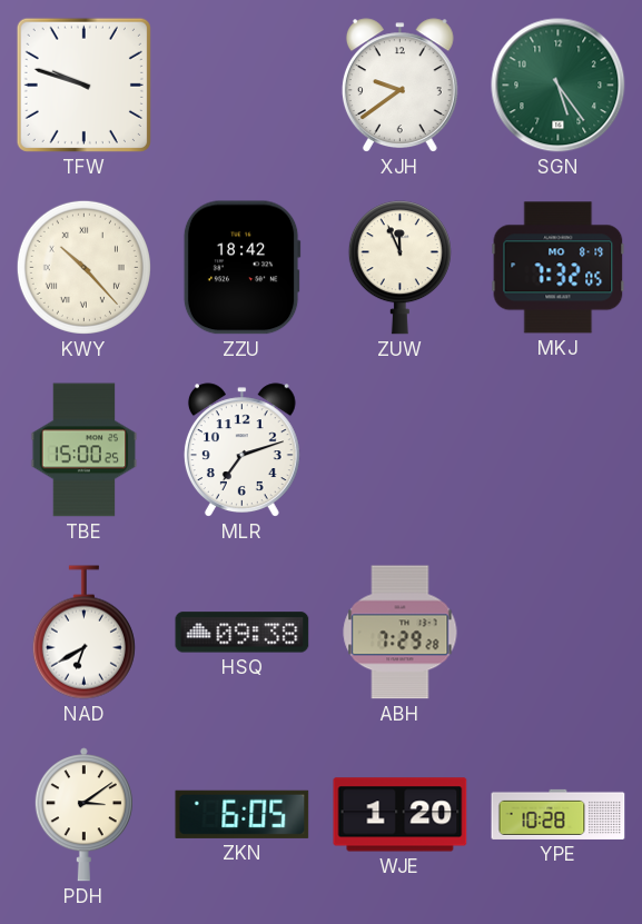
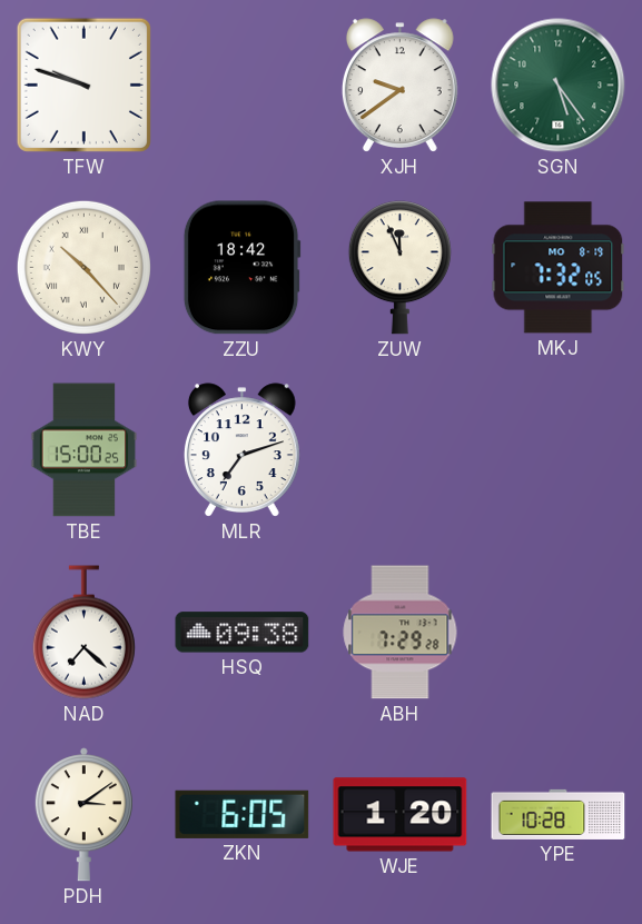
NAD: 6:40 -> 7:22
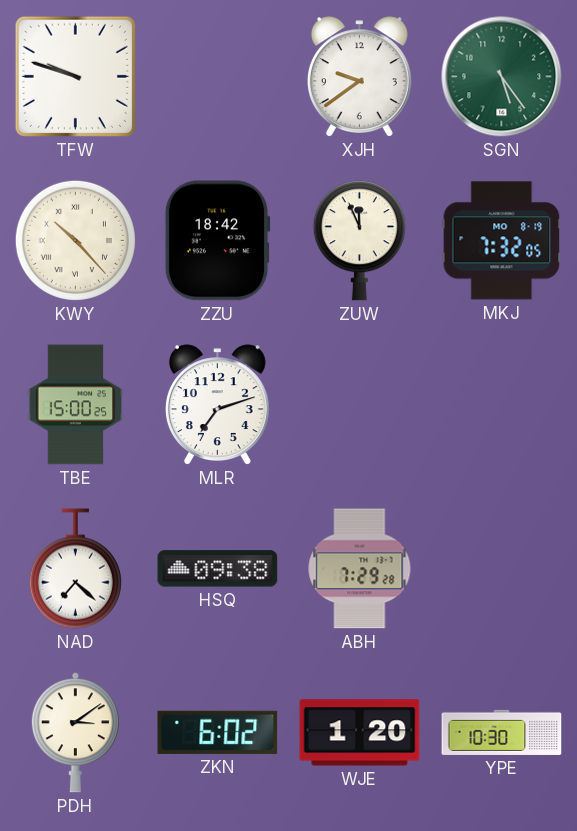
ZKN: 6:05 -> 6:02
YPE: 10:28 -> 10:30
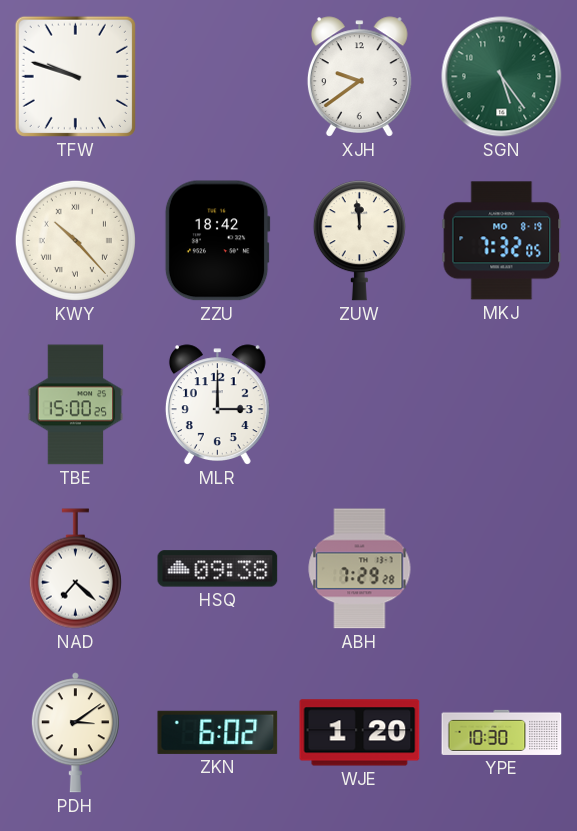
ZUW: 11:56 -> 11:59
MLR: 7:12 -> 3:00
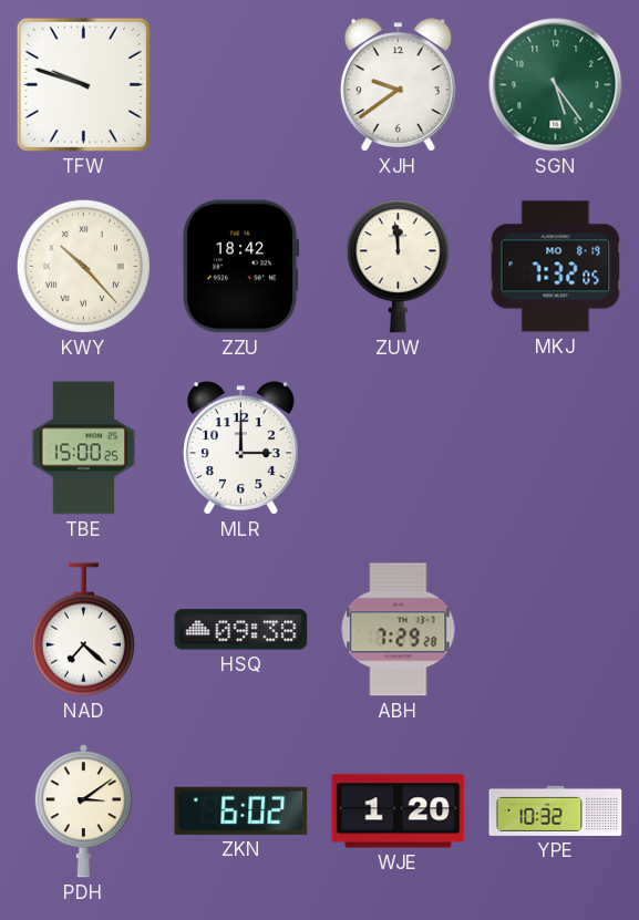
YPE: 10:30 -> 10:32
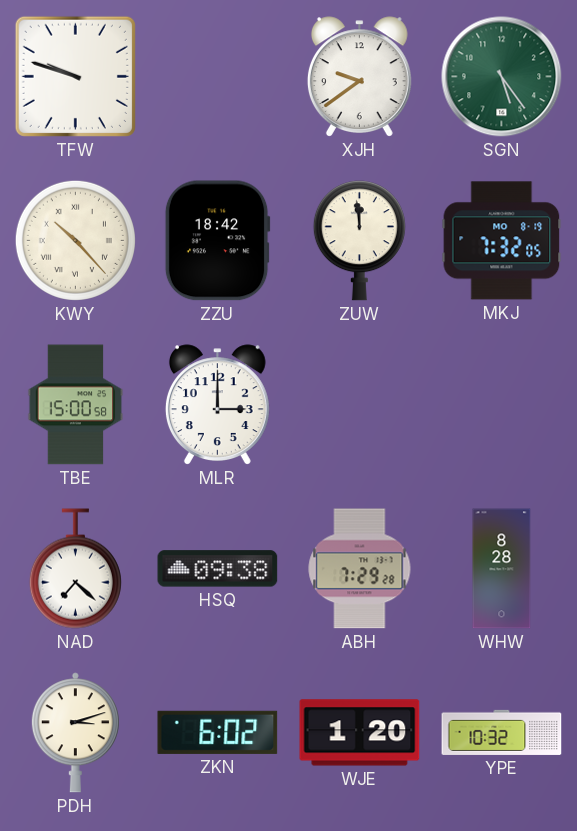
TBE: 15:00:25 -> 15:00:58
WHW: none -> 8:28
PDH: 3:09 -> 3:12
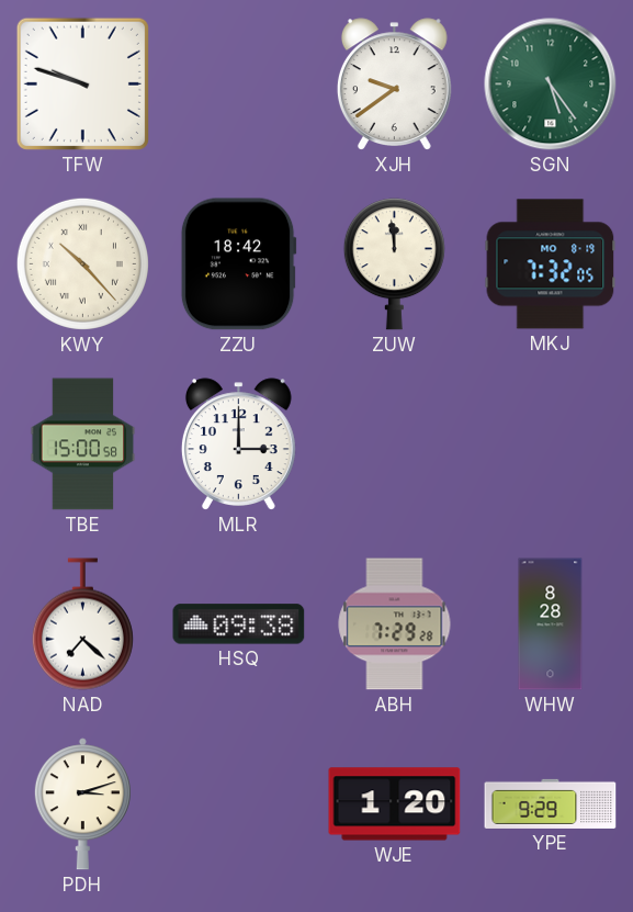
ZKN: 6:02 -> none
YPE: 10:32 -> 9:29
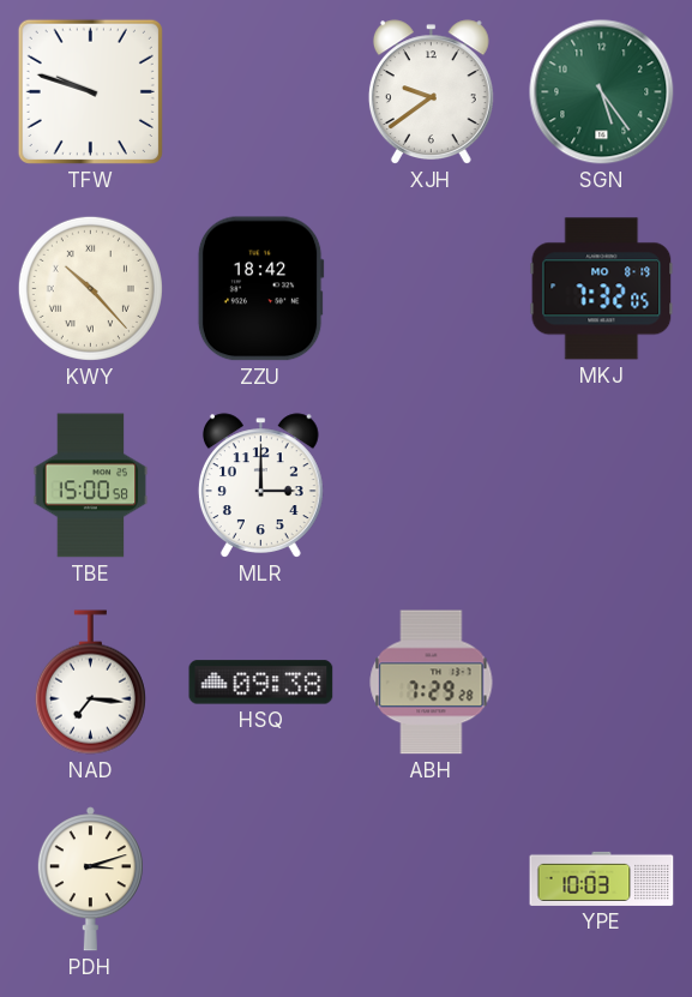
ZUW: 11:59 -> none
NAD: 7:22 -> 7:16
WHW: 8:28 -> none
WJE: 1:20 -> none
YPE: 9:29 -> 10:03
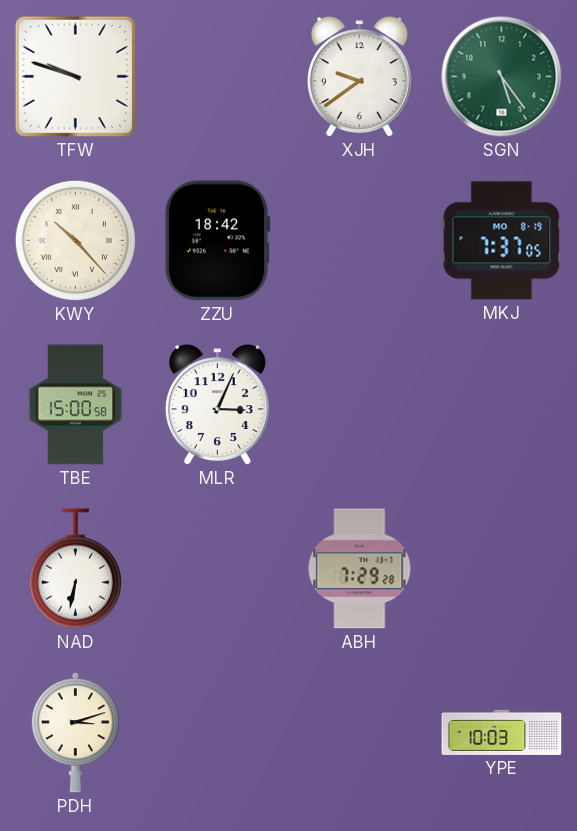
MKJ: 7:32 -> 7:37
MLR: 3:00 -> 3:04
NAD: 7:16 -> 6:32
HSQ: 09:38 -> none
